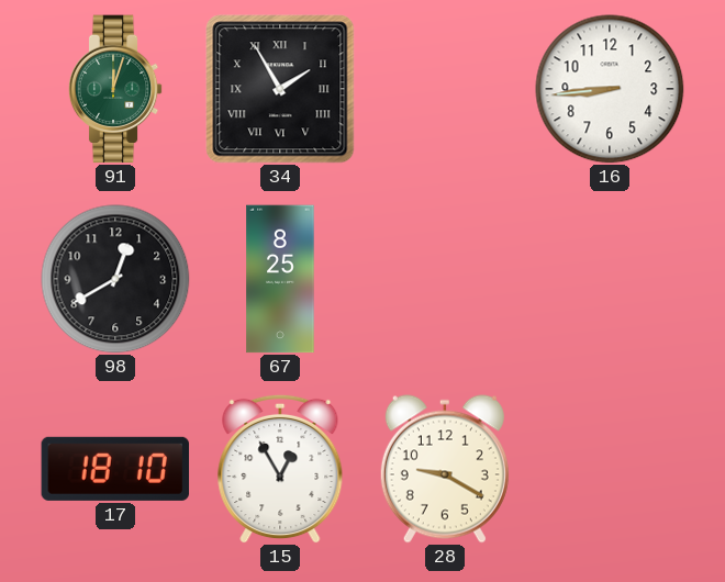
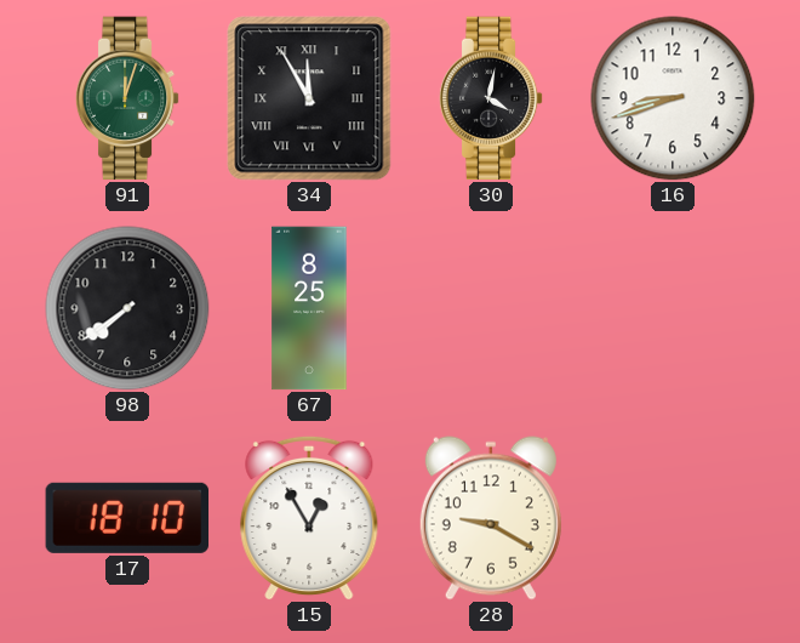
34: 1:55 -> 11:55
30: none -> 4:02
16: 8:44 -> 8:42
98: 12:40 -> 7:39
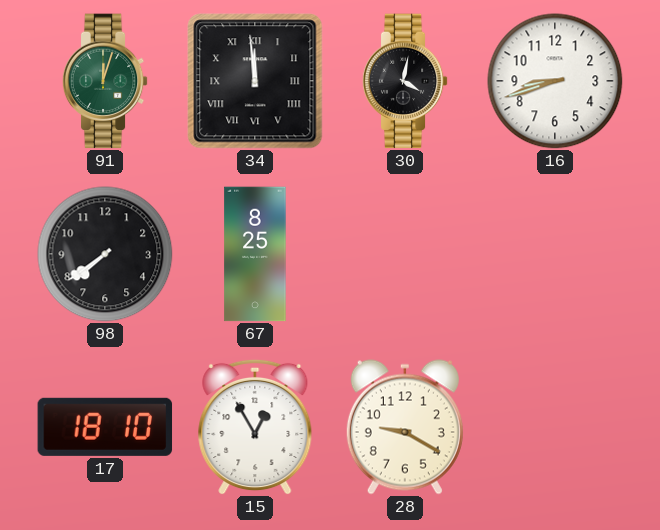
34: 11:55 -> 11:59
